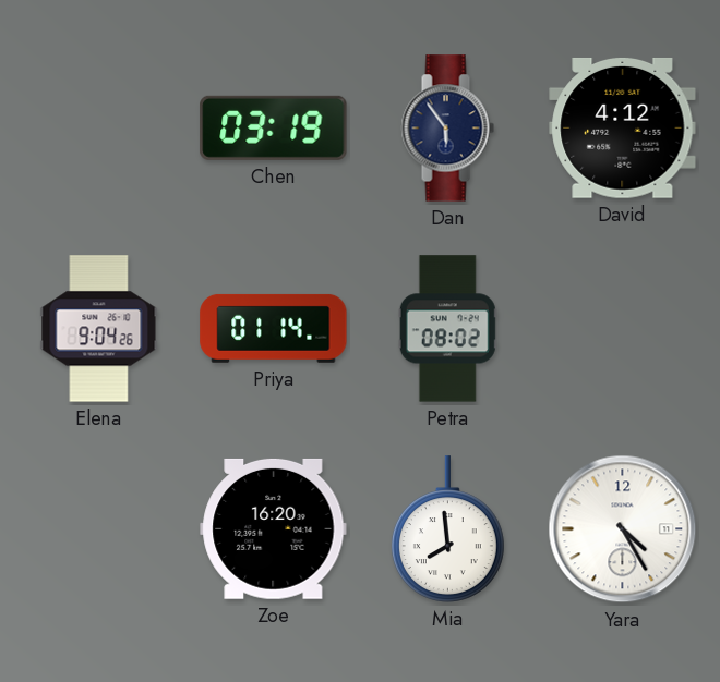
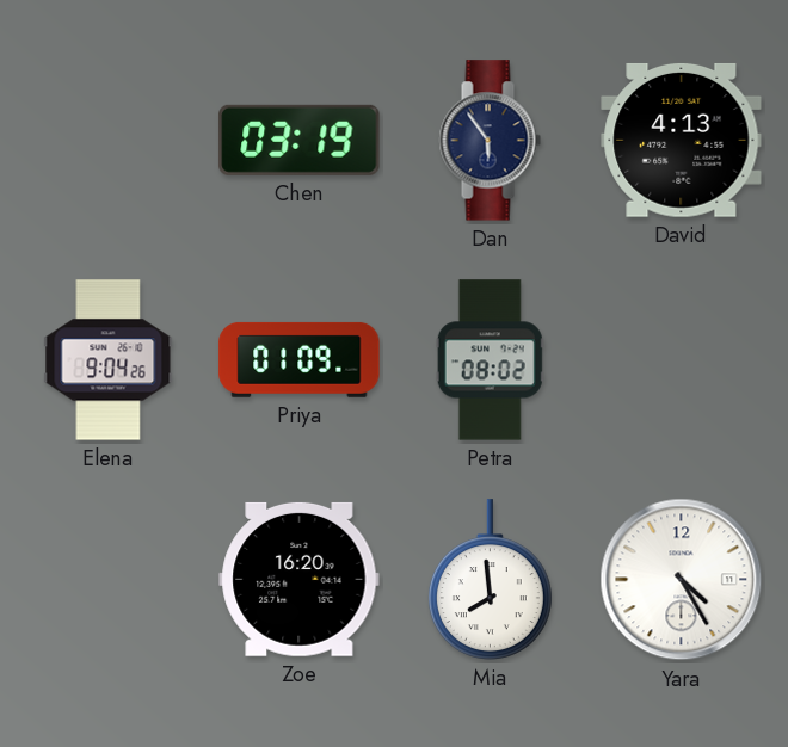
David: 4:12 -> 4:13
Priya: 01:14 -> 01:09
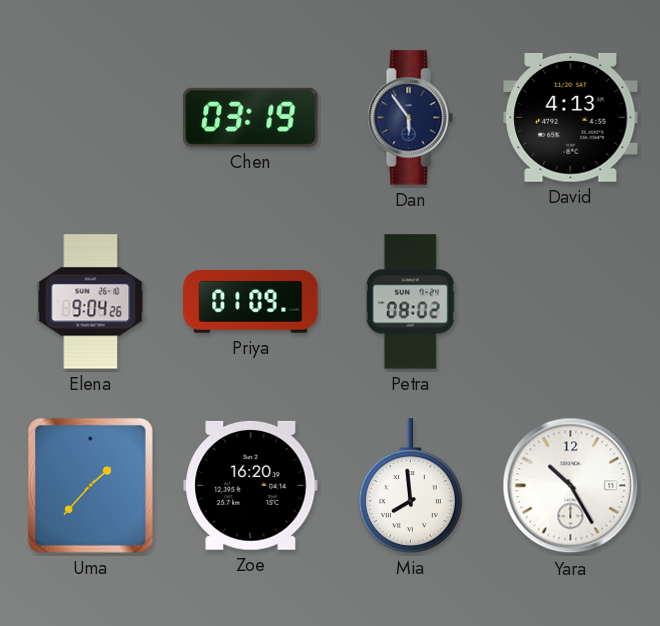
Uma: none -> 1:37
Yara: 4:25 -> 10:25
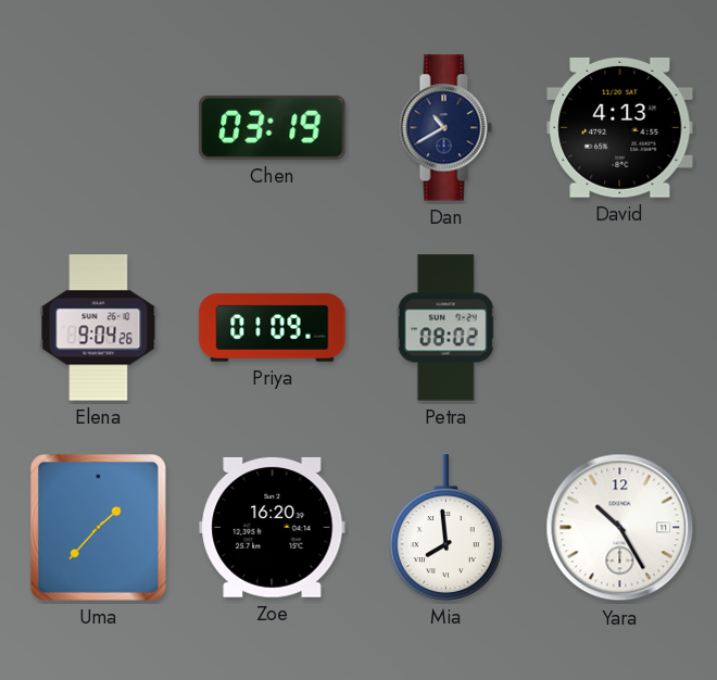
Dan: 5:54 -> 10:40
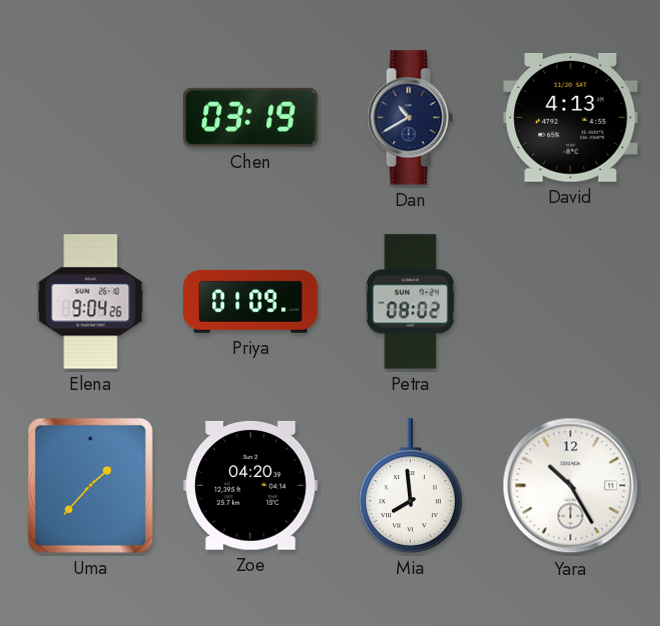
Zoe: 16:20 -> 04:20
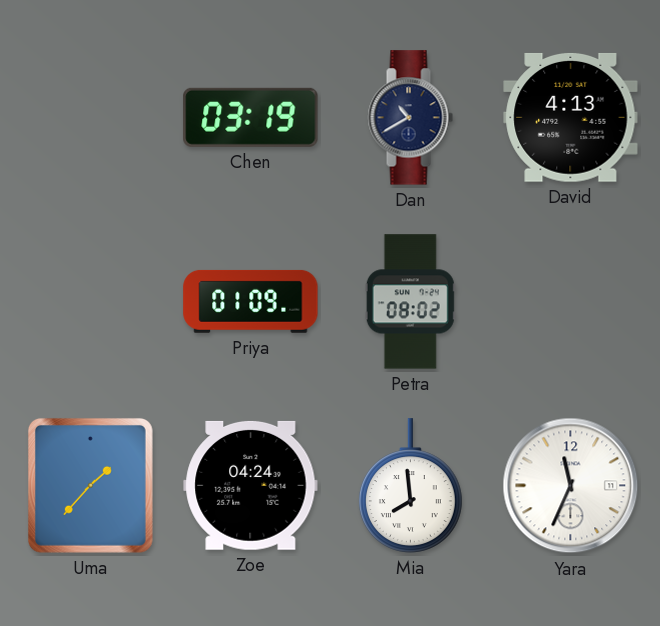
Elena: 9:04 -> none
Zoe: 04:20 -> 04:24
Yara: 10:25 -> 11:34
